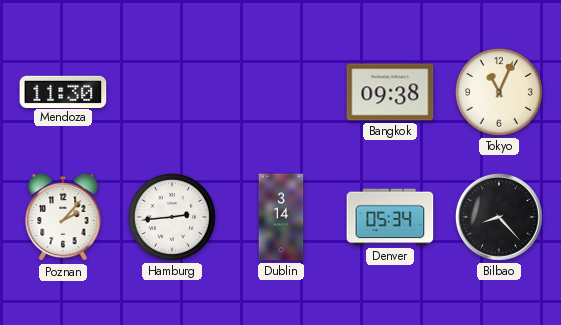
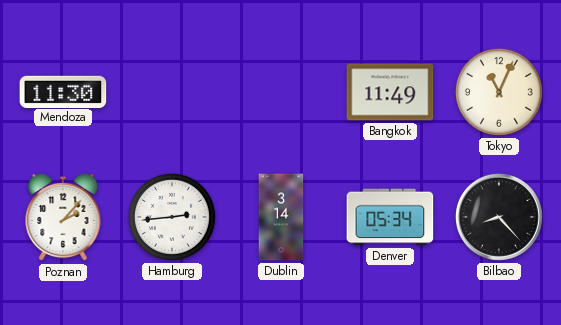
Bangkok: 09:38 -> 11:49
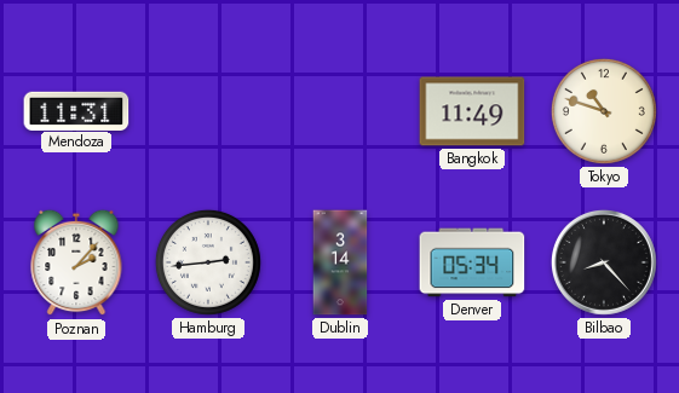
Mendoza: 11:30 -> 11:31
Tokyo: 11:04 -> 10:48
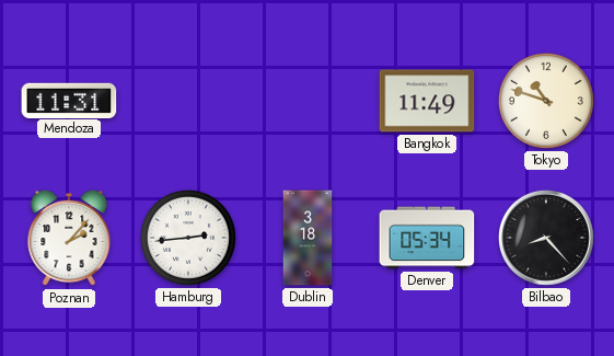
Dublin: 3:14 -> 3:18
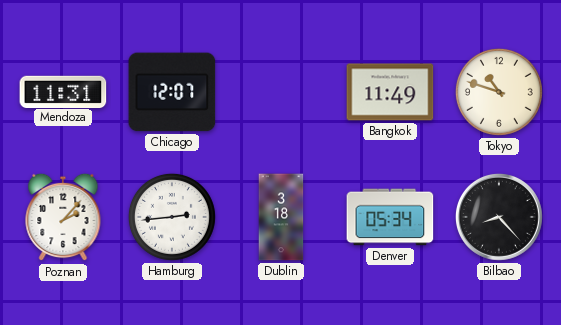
Chicago: none -> 12:07
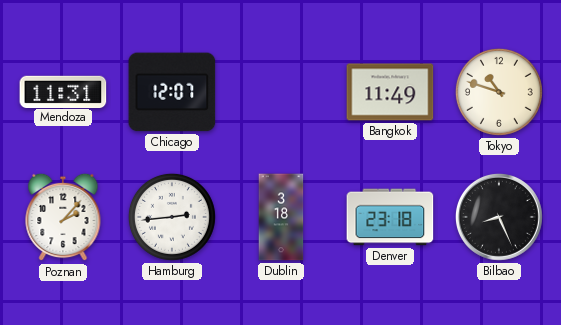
Denver: 05:34 -> 23:18
Bilbao: 8:23 -> 8:26
